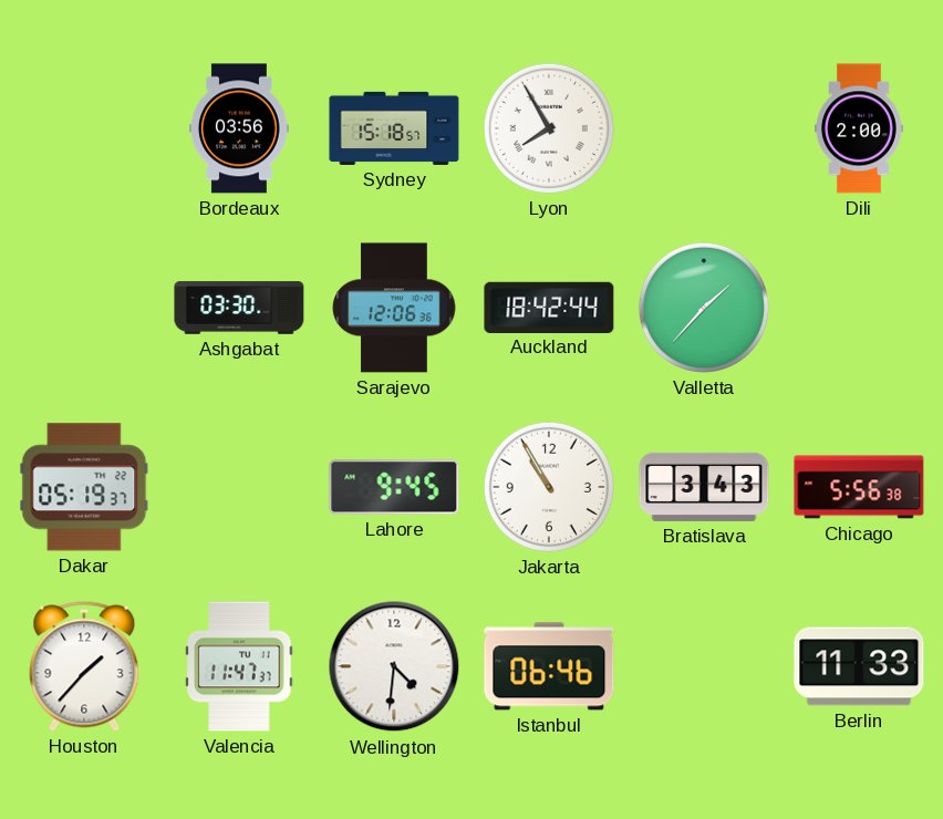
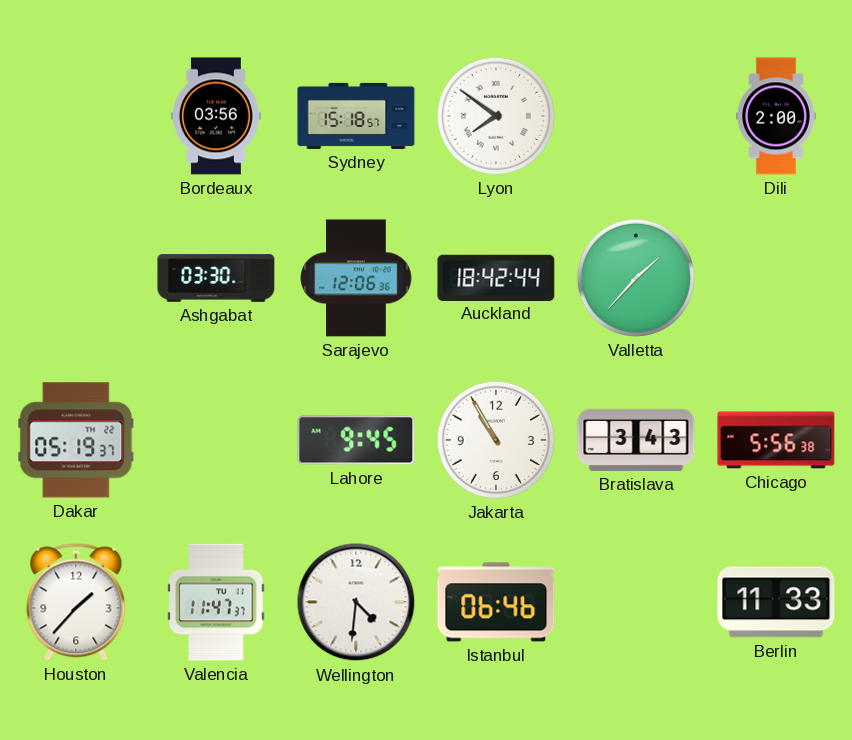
Lyon: 7:55 -> 7:51
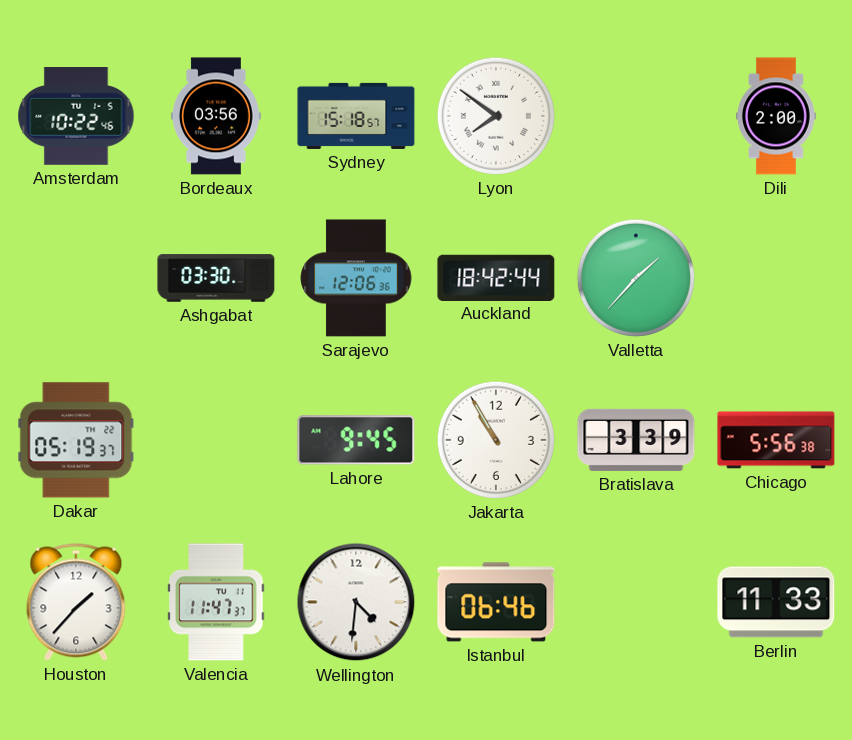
Amsterdam: none -> 10:22
Bratislava: 3:43 -> 3:39
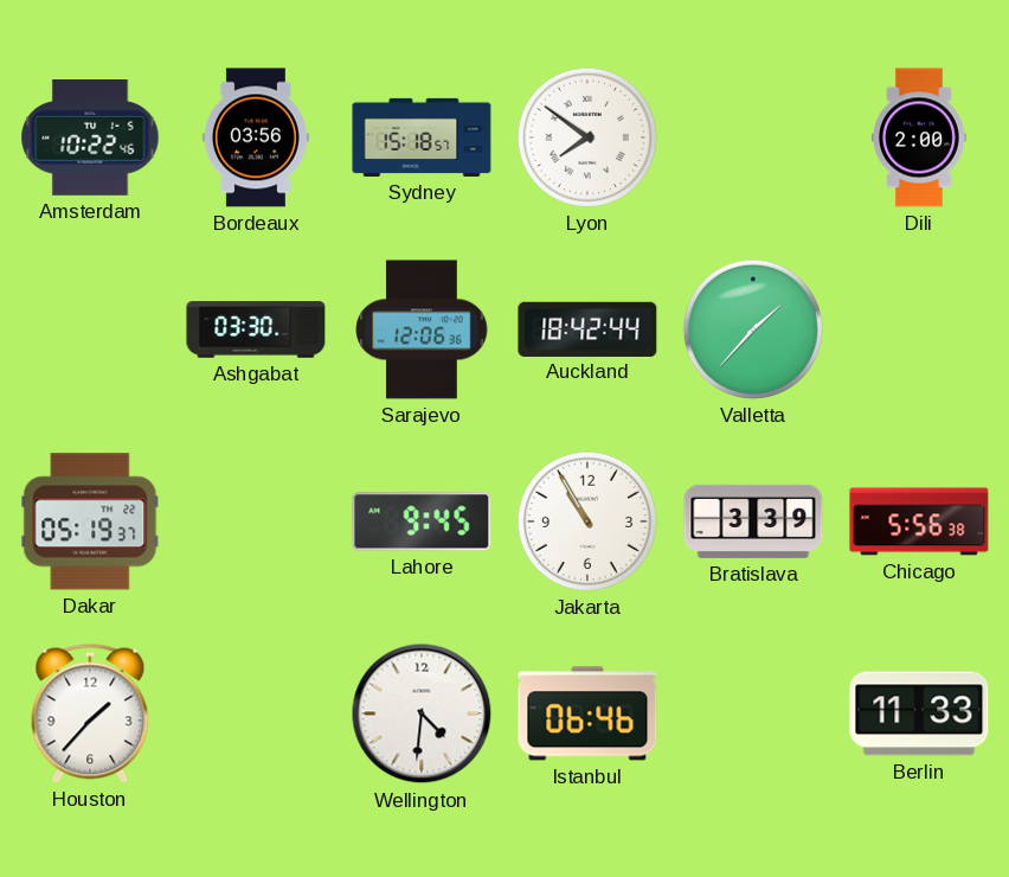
Valencia: 11:47 -> none
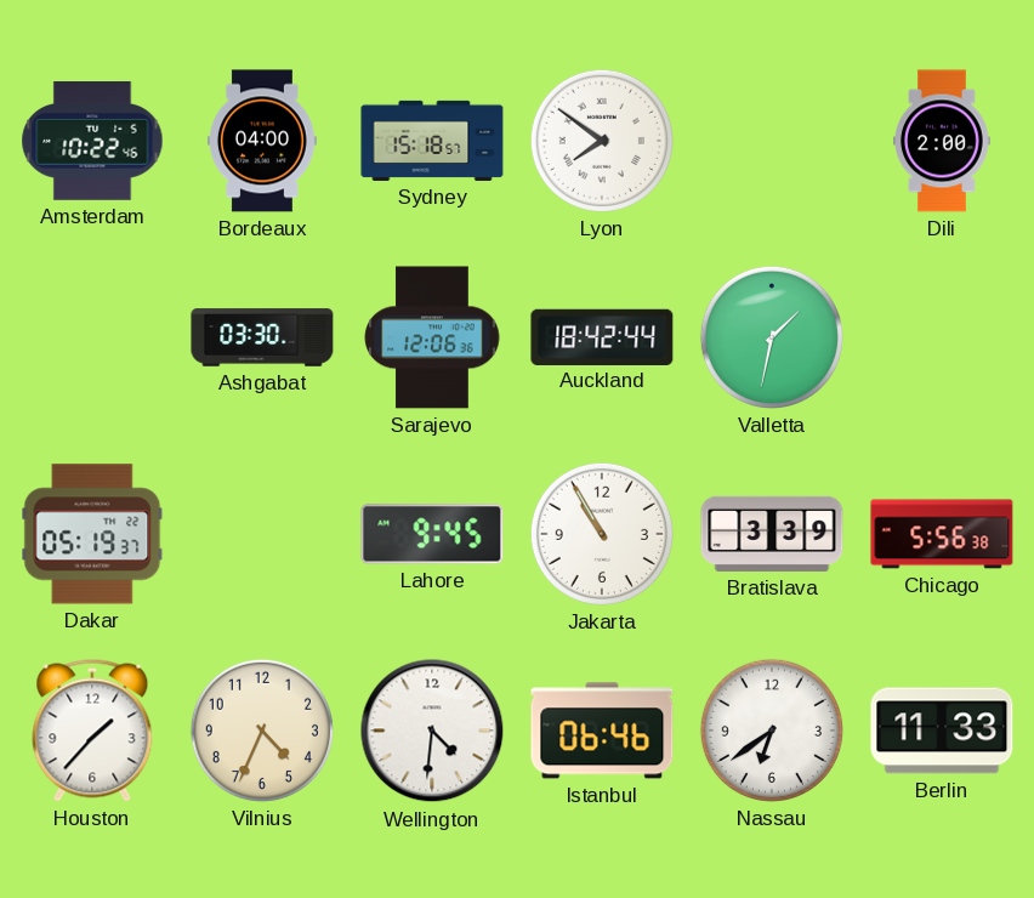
Bordeaux: 03:56 -> 04:00
Valletta: 1:37 -> 1:32
Vilnius: none -> 4:34
Nassau: none -> 6:39
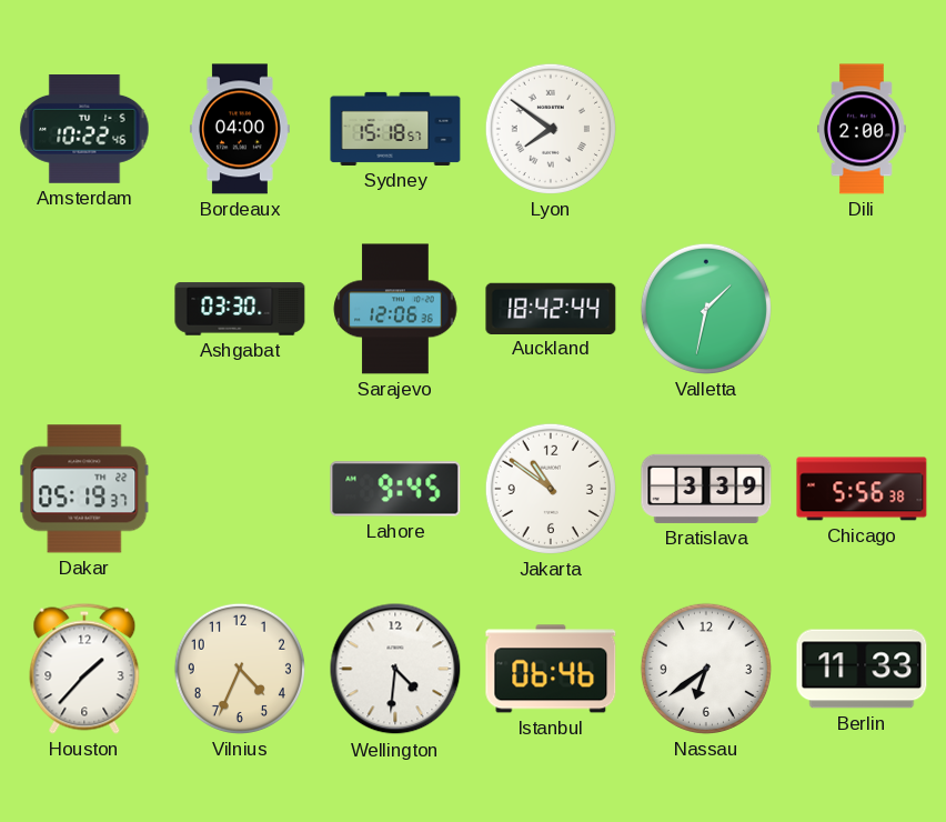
Jakarta: 10:55 -> 10:51
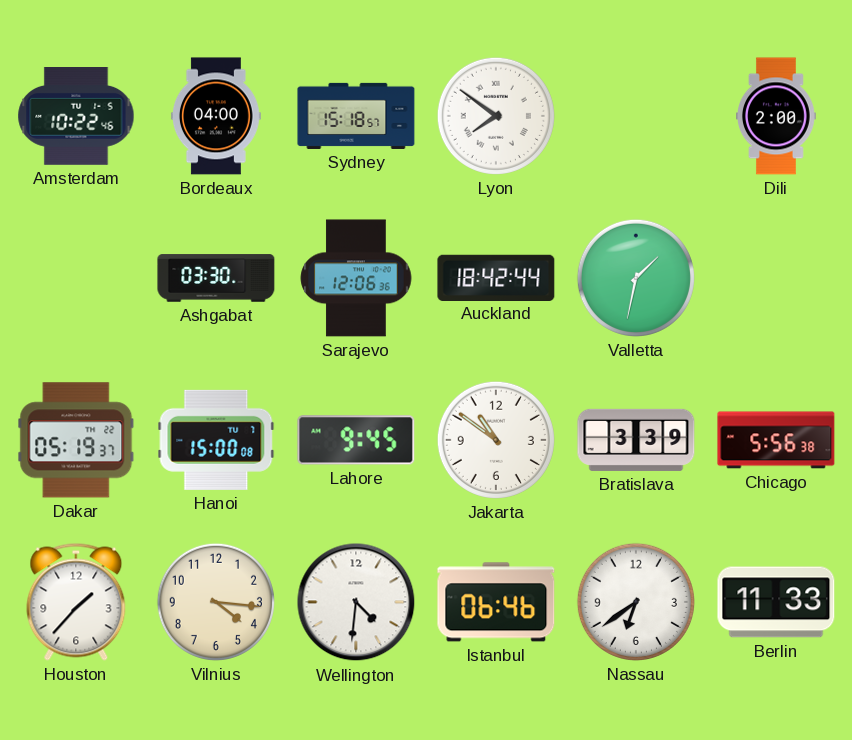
Hanoi: none -> 15:00
Vilnius: 4:34 -> 4:16
